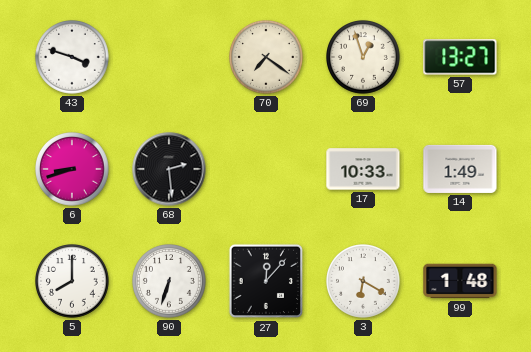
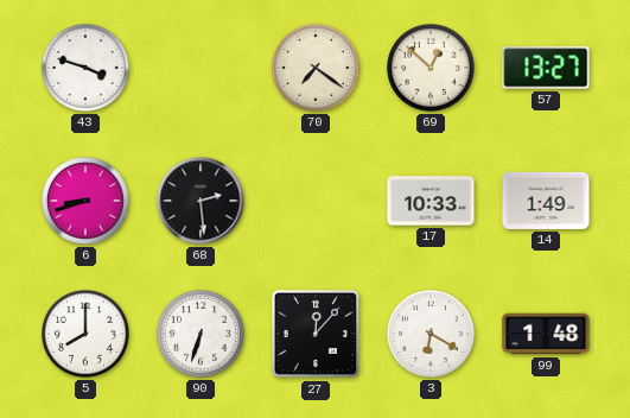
69: 12:57 -> 12:52
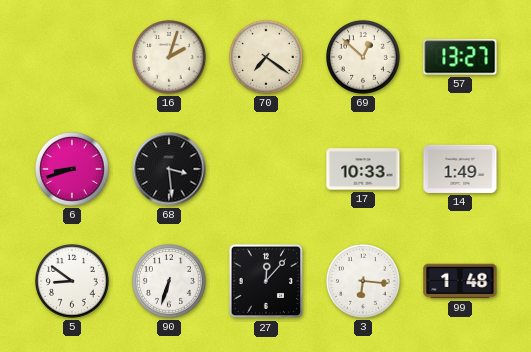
43: 3:48 -> none
16: none -> 2:03
68: 2:29 -> 3:29
5: 8:00 -> 8:51
3: 6:20 -> 6:16
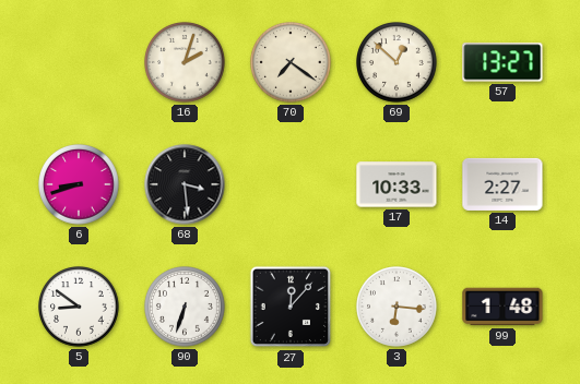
14: 1:49 -> 2:27
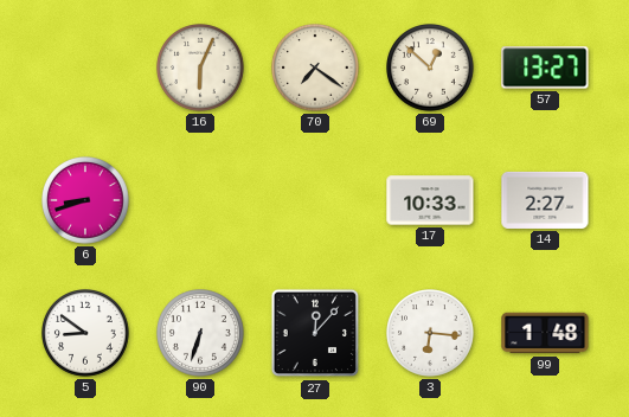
16: 2:03 -> 6:04
68: 3:29 -> none
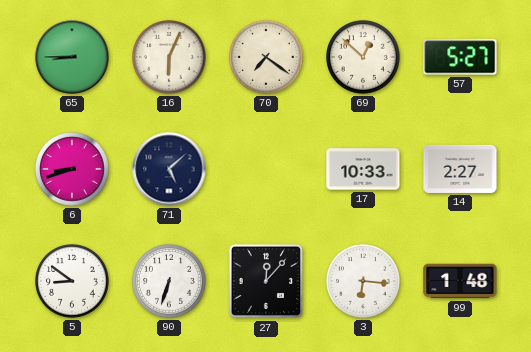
65: none -> 8:45
57: 13:27 -> 5:27
71: none -> 5:08
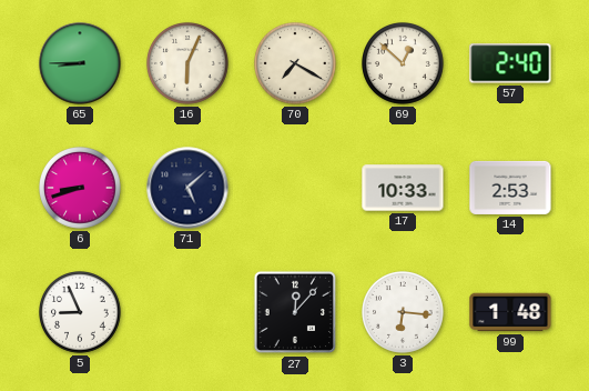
70: 7:21 -> 7:20
57: 5:27 -> 2:40
14: 2:27 -> 2:53
5: 8:51 -> 8:56
90: 6:33 -> none
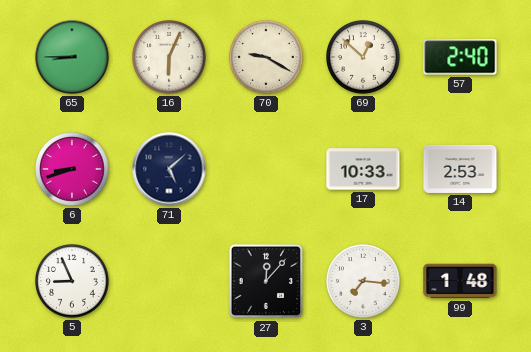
70: 7:20 -> 9:20
3: 6:16 -> 7:16
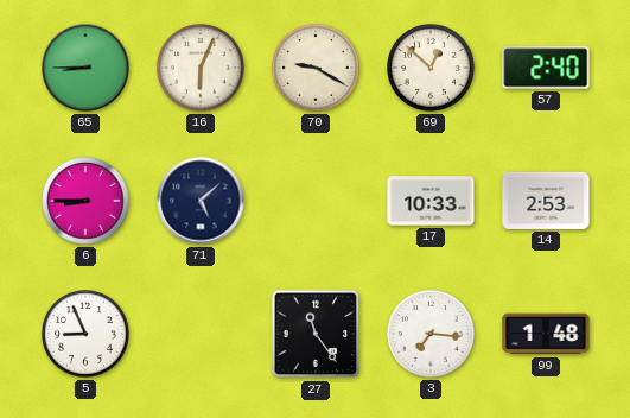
6: 8:42 -> 8:45
27: 12:07 -> 11:24
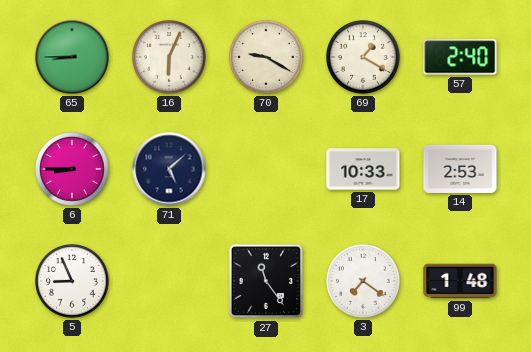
69: 12:52 -> 1:20
3: 7:16 -> 7:21
